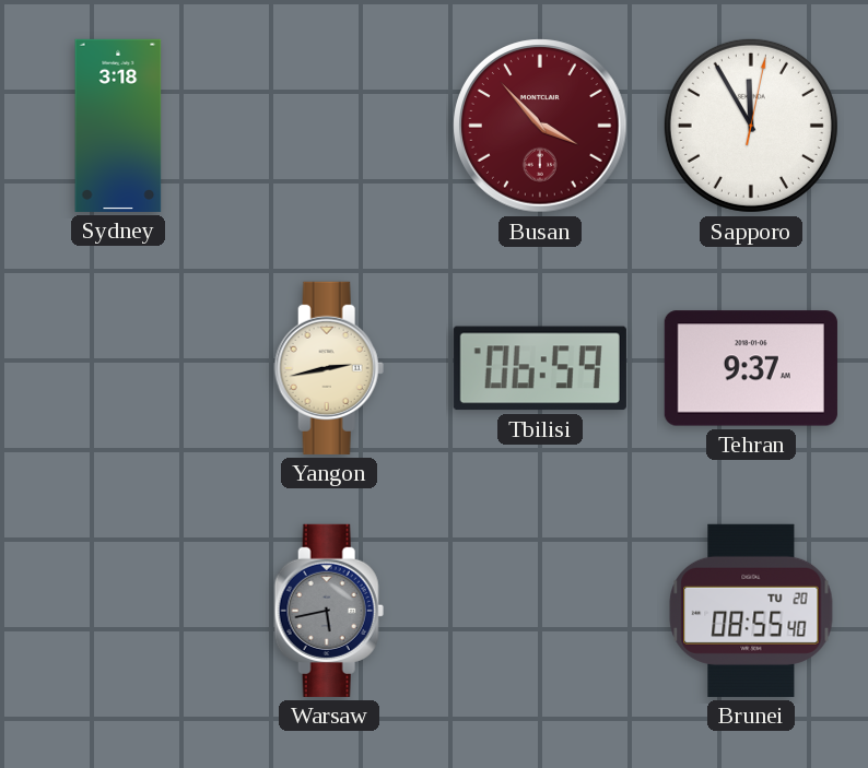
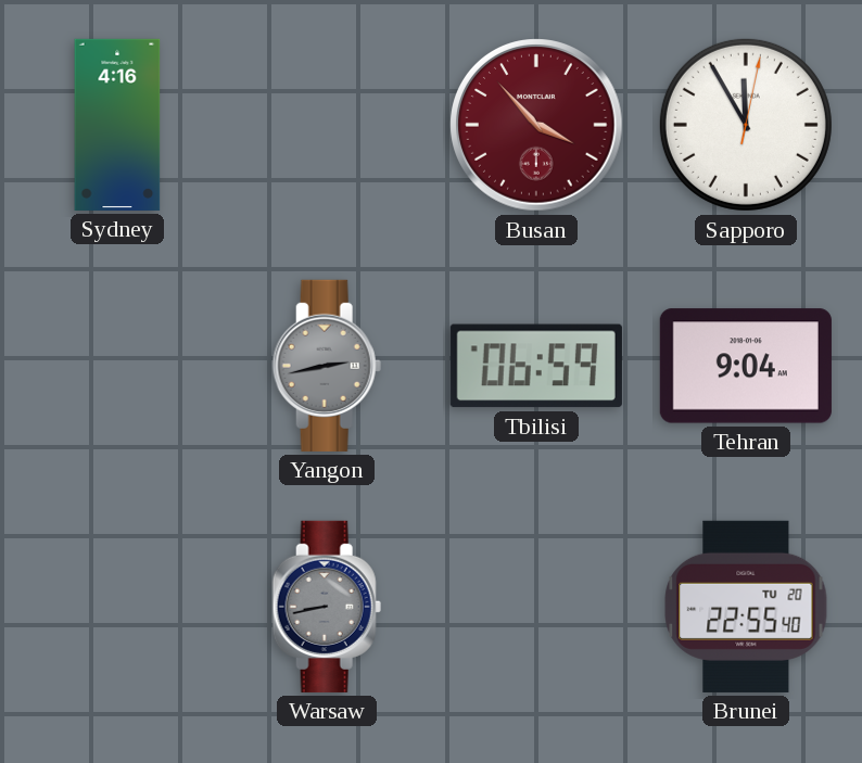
Sydney: 3:18 -> 4:16
Yangon dial: cream -> grey
Tehran: 9:37 -> 9:04
Warsaw: 5:43 -> 8:43
Brunei: 08:55 -> 22:55
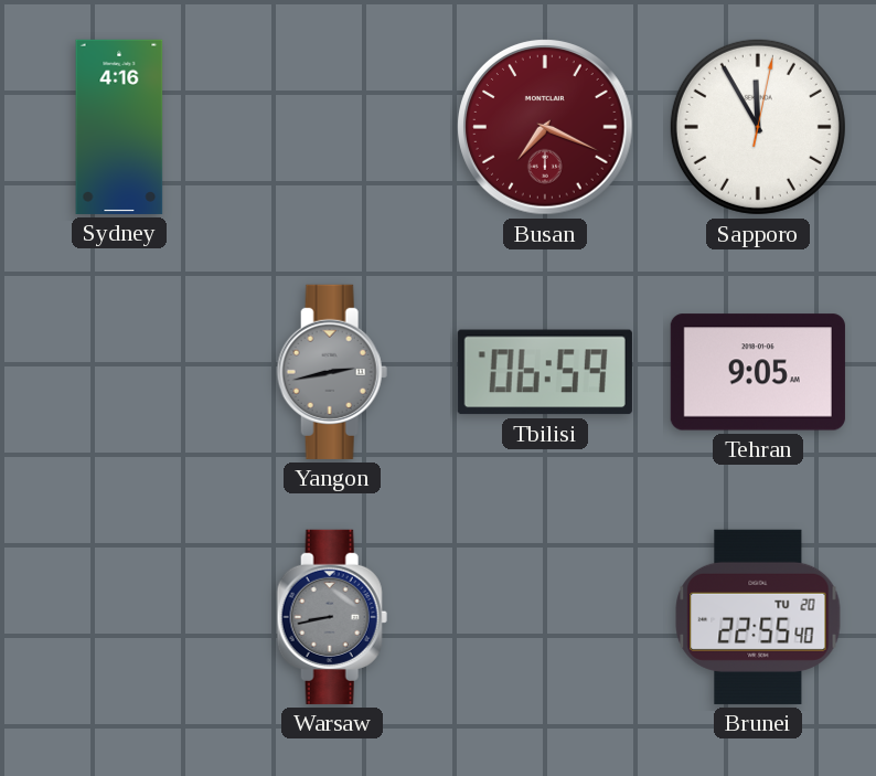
Busan: 3:53 -> 7:19
Tehran: 9:04 -> 9:05
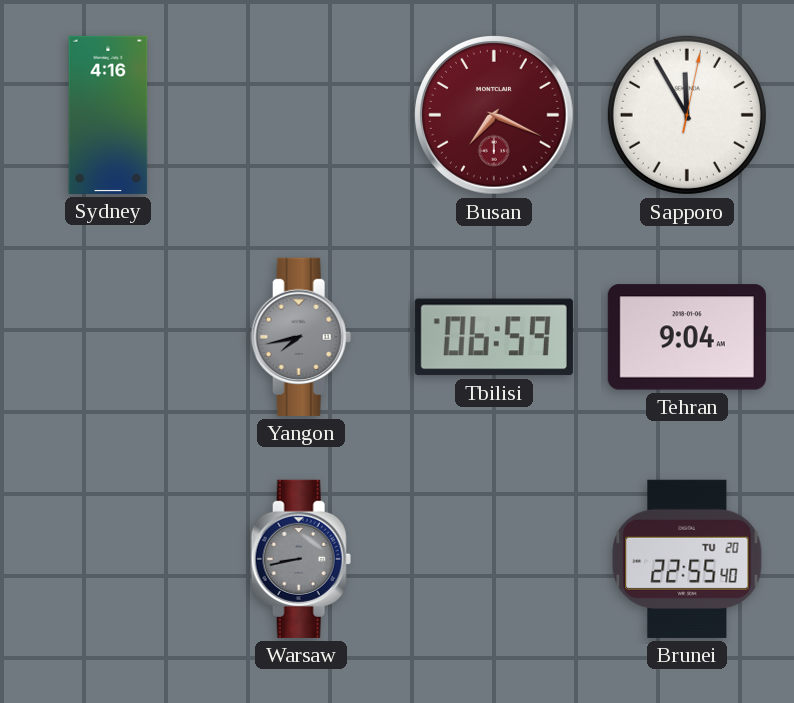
Yangon: 2:43 -> 7:43
Tehran: 9:05 -> 9:04
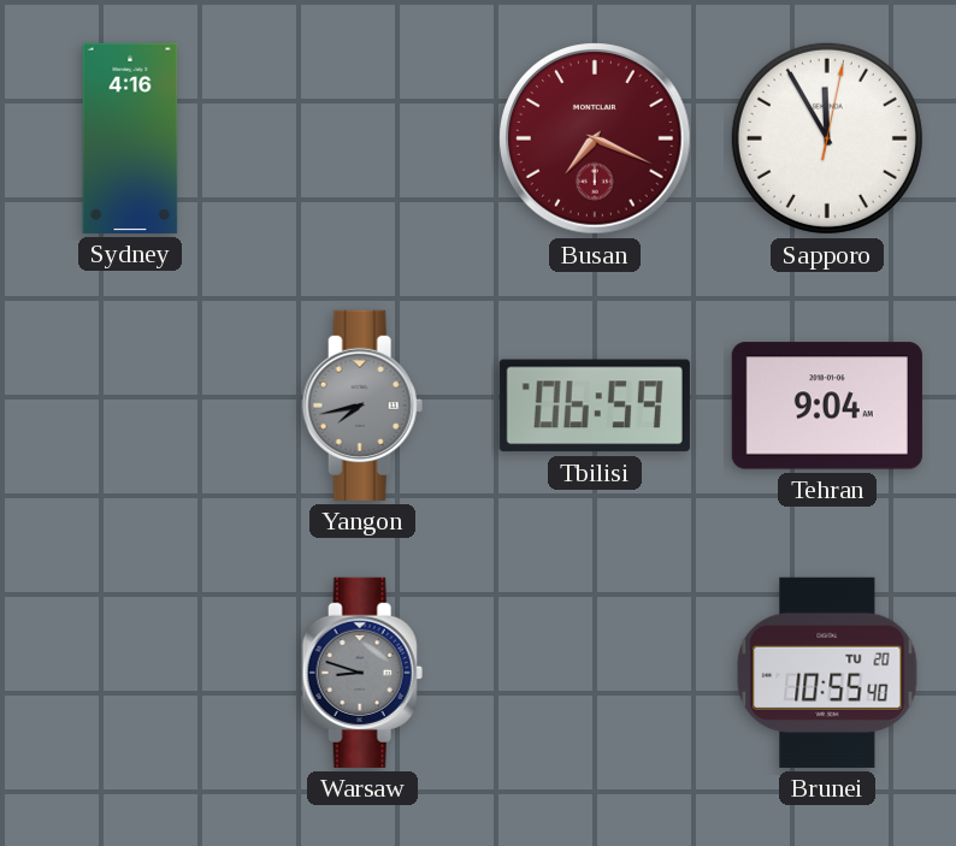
Warsaw: 8:43 -> 8:48
Brunei: 22:55 -> 10:55
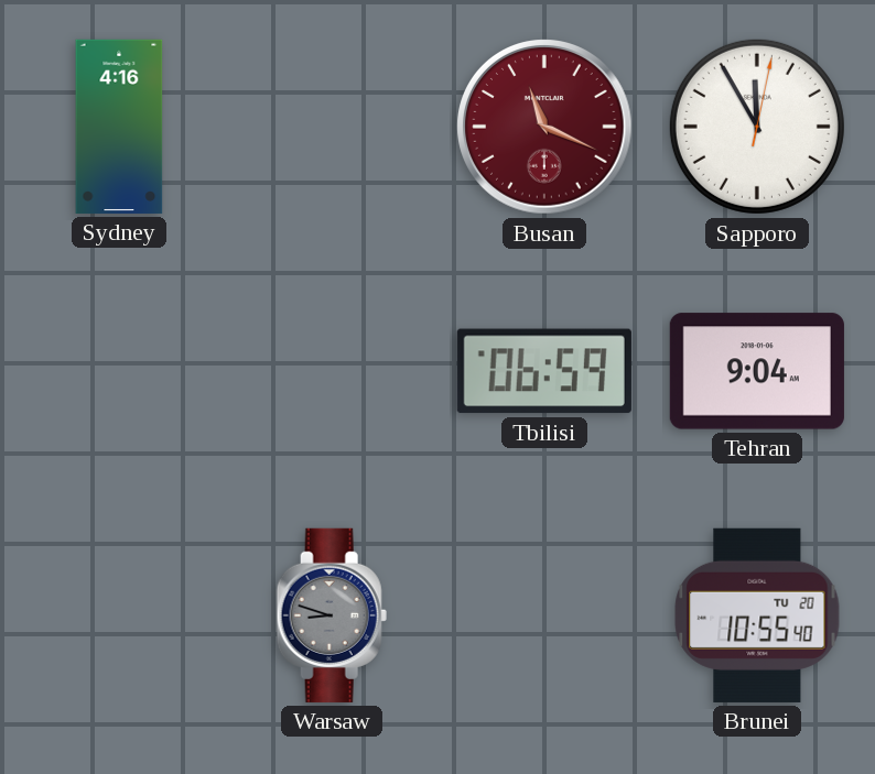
Busan: 7:19 -> 11:19
Yangon: 7:43 -> none
